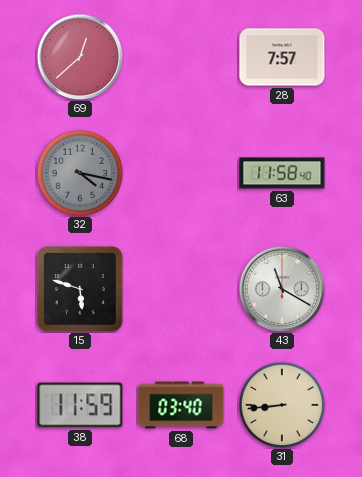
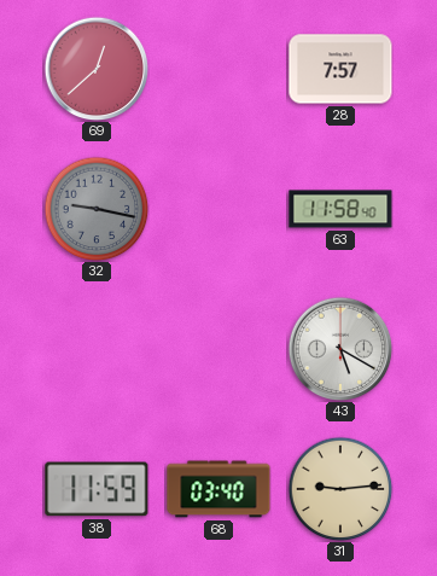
32: 4:17 -> 9:17
15: 5:48 -> none
43: 11:20 -> 5:20
31: 8:44 -> 9:14
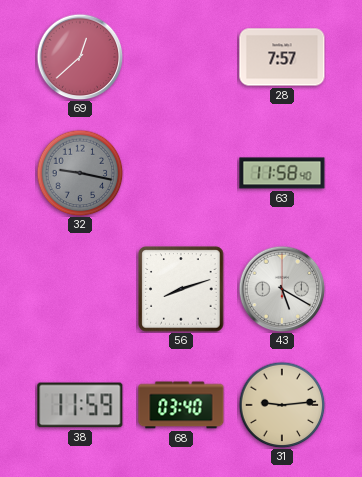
56: none -> 8:12
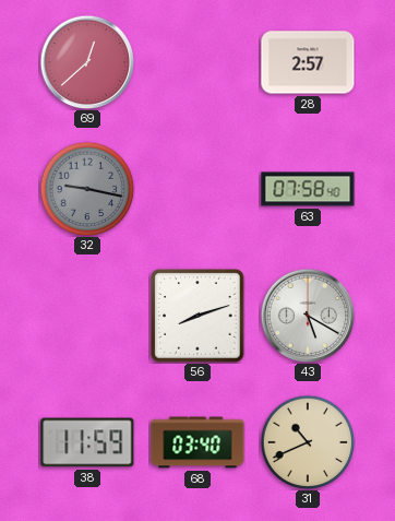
28: 7:57 -> 2:57
63: 11:58 -> 07:58
31: 9:14 -> 10:41
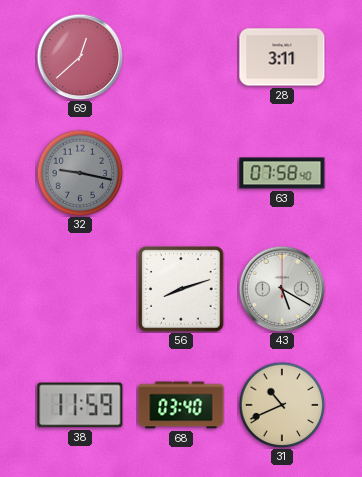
28: 2:57 -> 3:11
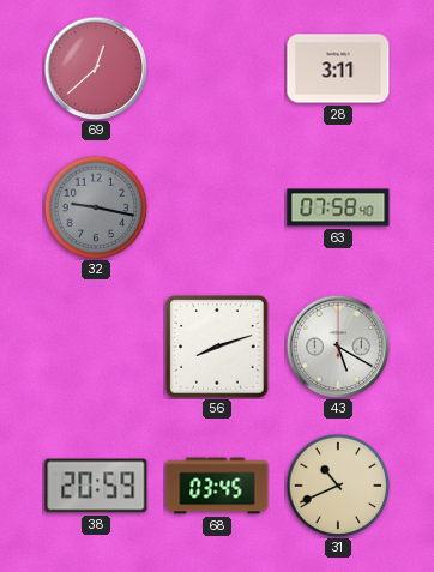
38: 11:59 -> 20:59
68: 03:40 -> 03:45
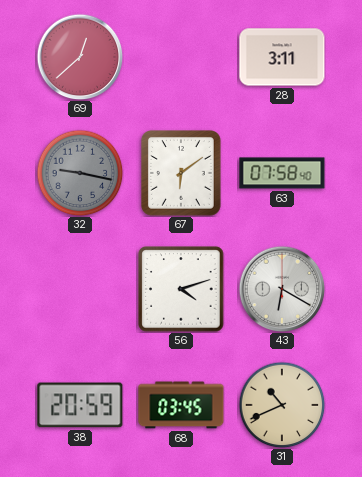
67: none -> 6:09
56: 8:12 -> 4:12
43: 5:20 -> 6:20
